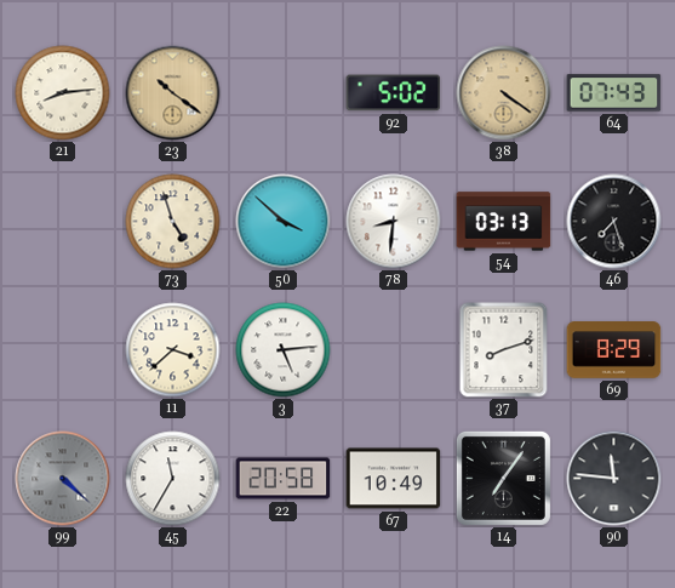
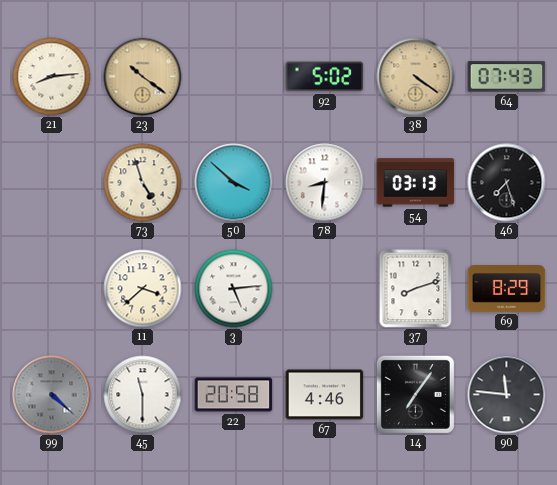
45: 11:35 -> 11:30
67: 10:49 -> 4:46
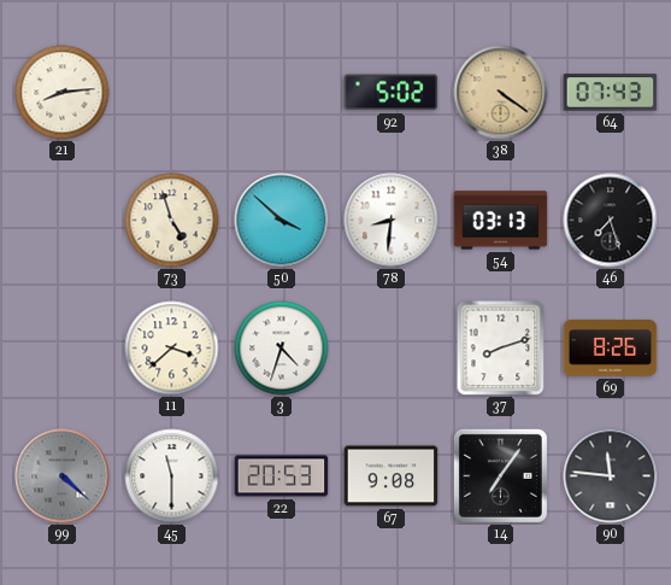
23: 10:21 -> none
3: 5:14 -> 4:33
69: 8:29 -> 8:26
22: 20:58 -> 20:53
67: 4:46 -> 9:08
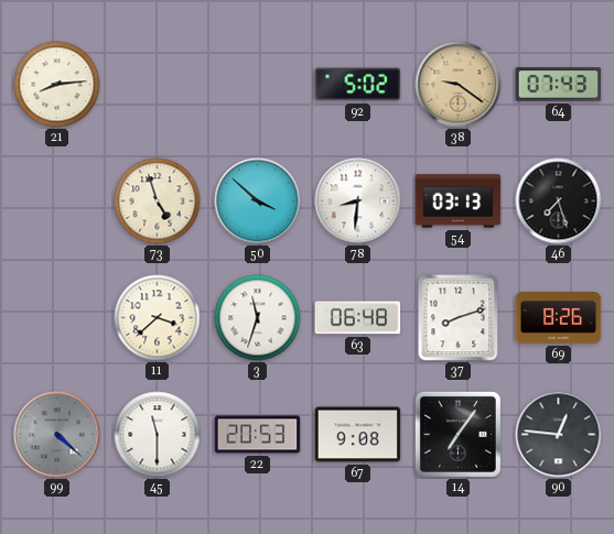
38: 4:21 -> 9:21
3: 4:33 -> 11:33
63: none -> 06:48
90: 11:46 -> 12:46
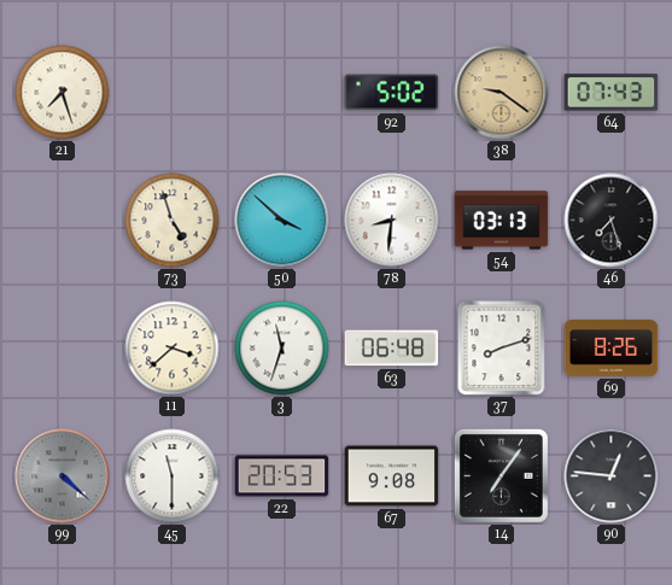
21: 8:14 -> 7:27
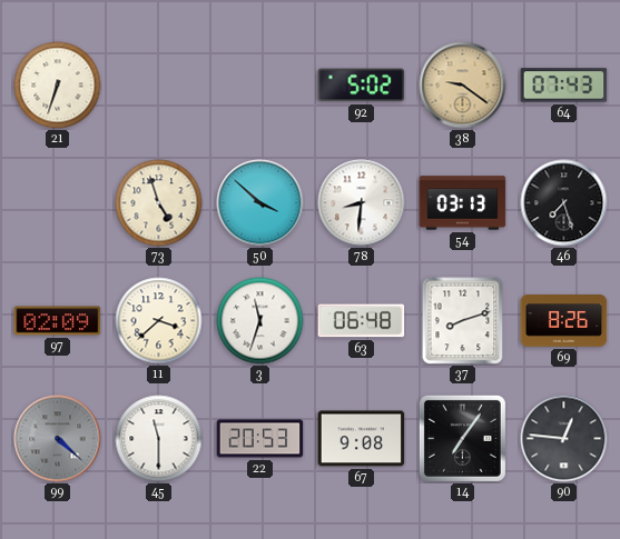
21: 7:27 -> 6:33
97: none -> 02:09
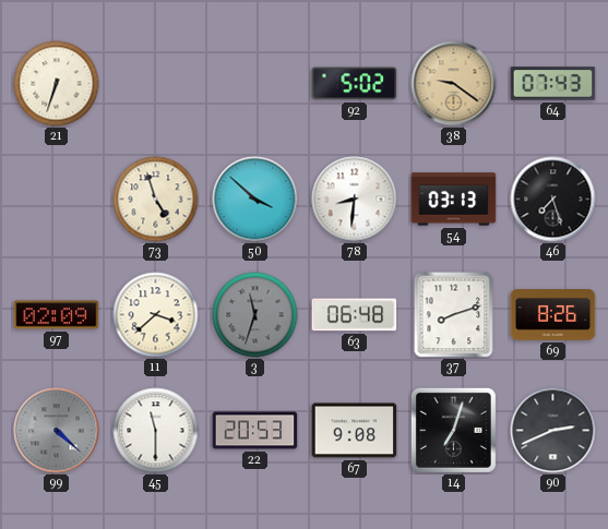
3 dial: white -> grey
14: 7:06 -> 7:03
90: 12:46 -> 2:41
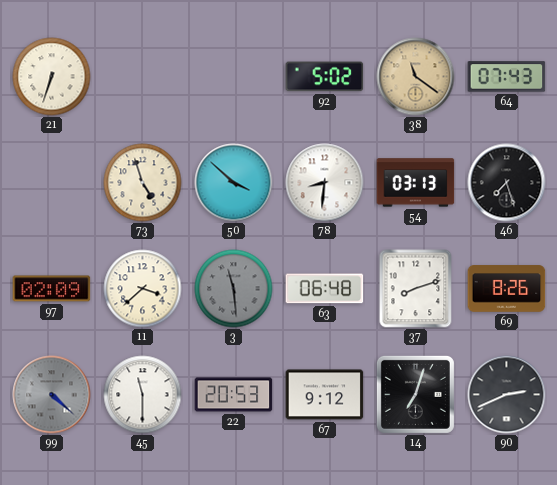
38: 9:21 -> 11:21
3: 11:33 -> 11:29
67: 9:08 -> 9:12
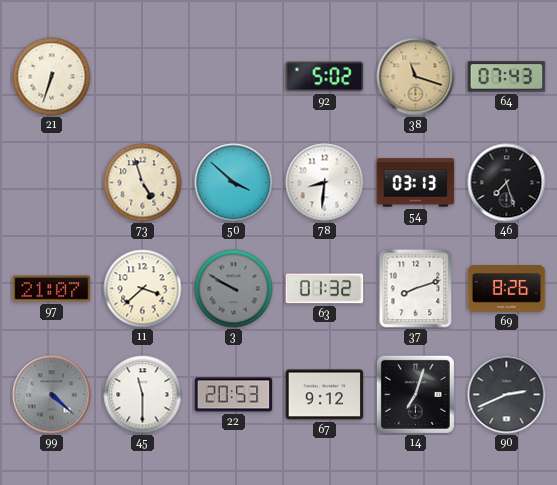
38: 11:21 -> 11:18
97: 02:09 -> 21:07
3: 11:29 -> 9:50
63: 06:48 -> 01:32
